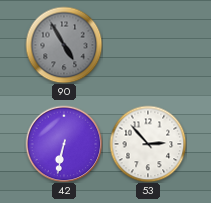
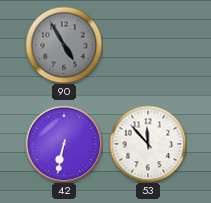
53: 2:53 -> 11:53
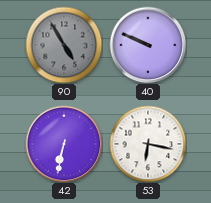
40: none -> 9:49
53: 11:53 -> 6:17
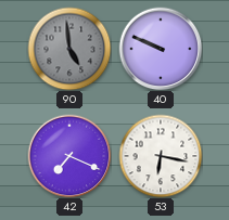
90: 4:55 -> 4:59
42: 6:32 -> 7:19
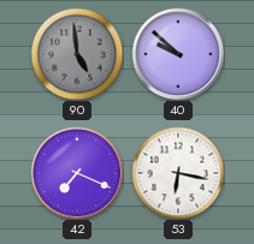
40: 9:49 -> 9:52
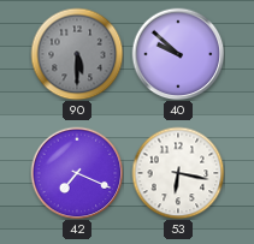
90: 4:59 -> 5:30
